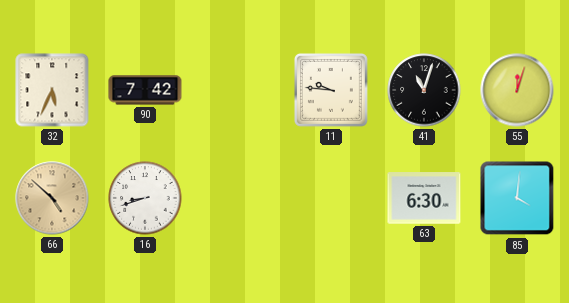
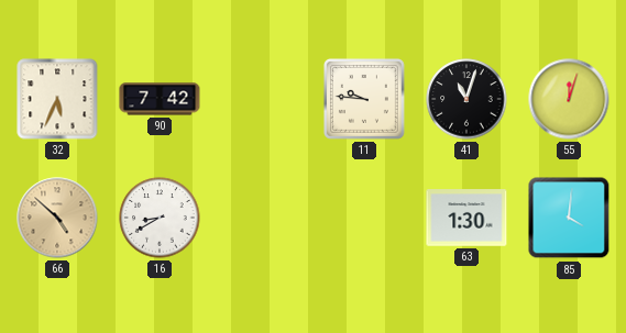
16: 8:42 -> 8:40
63: 6:30 -> 1:30
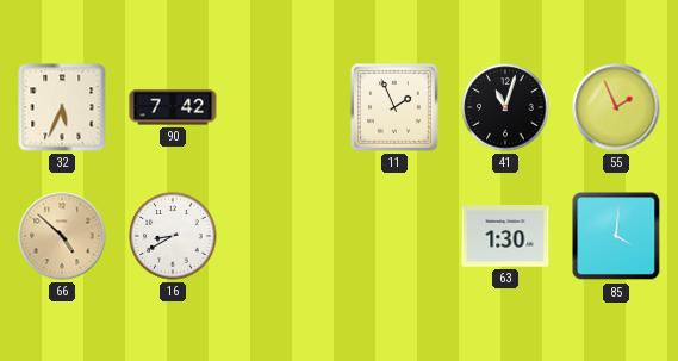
11: 9:46 -> 1:56
55: 12:03 -> 1:56
